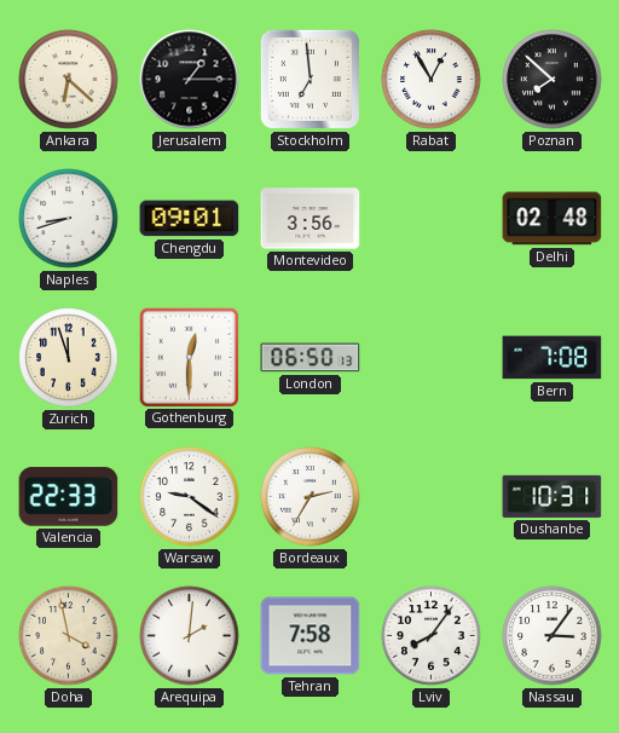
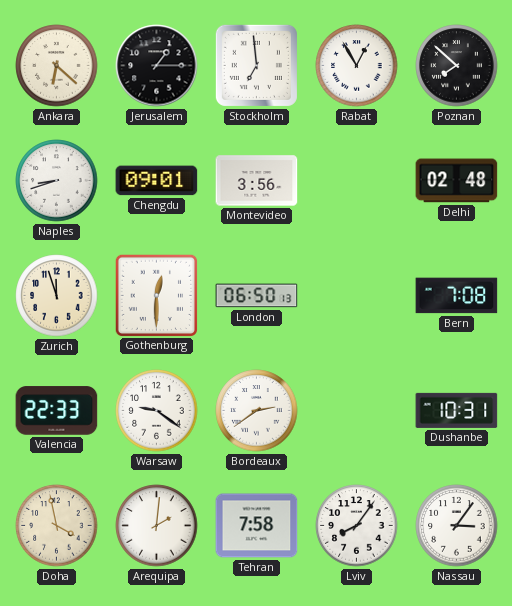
Bordeaux: 2:35 -> 2:39
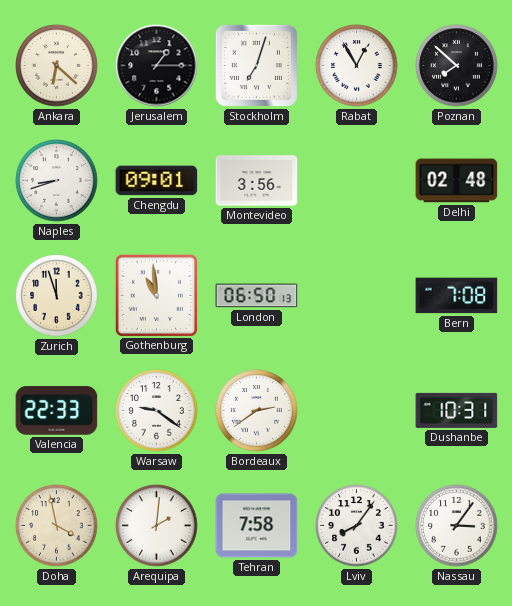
Stockholm: 6:59 -> 7:03
Gothenburg: 12:30 -> 10:59
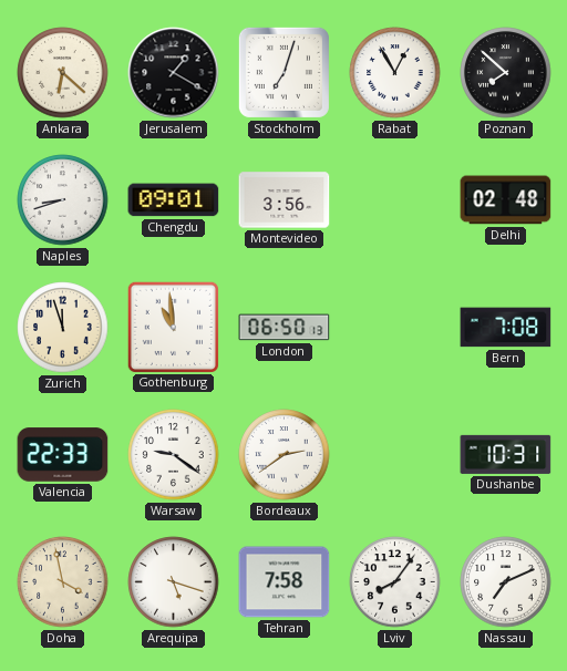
Jerusalem: 1:15 -> 1:20
Arequipa: 2:01 -> 5:18
Nassau: 3:06 -> 7:11
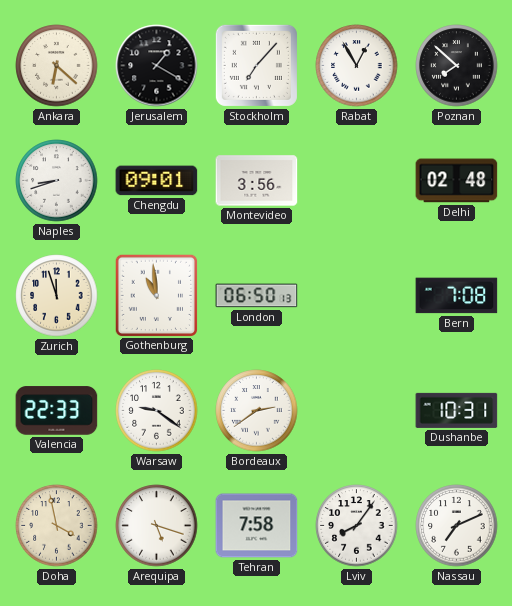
Stockholm: 7:03 -> 7:07
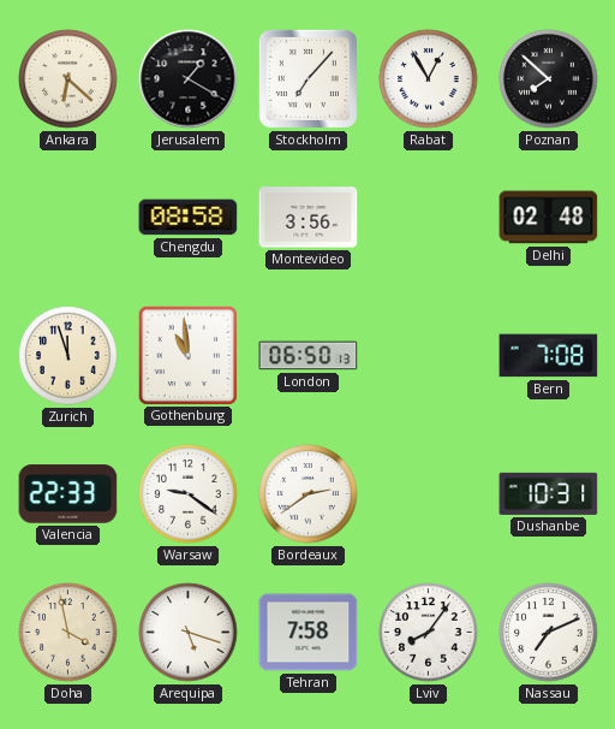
Naples: 8:42 -> none
Chengdu: 09:01 -> 08:58
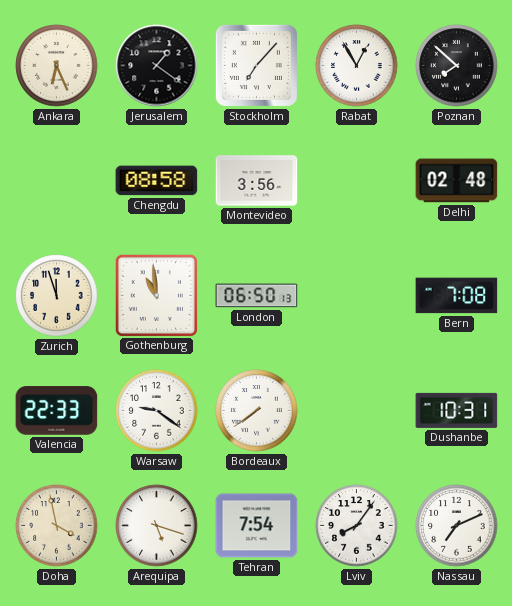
Ankara: 6:22 -> 6:26
Jerusalem: 1:20 -> 1:21
Bordeaux: 2:39 -> 7:39
Tehran: 7:58 -> 7:54
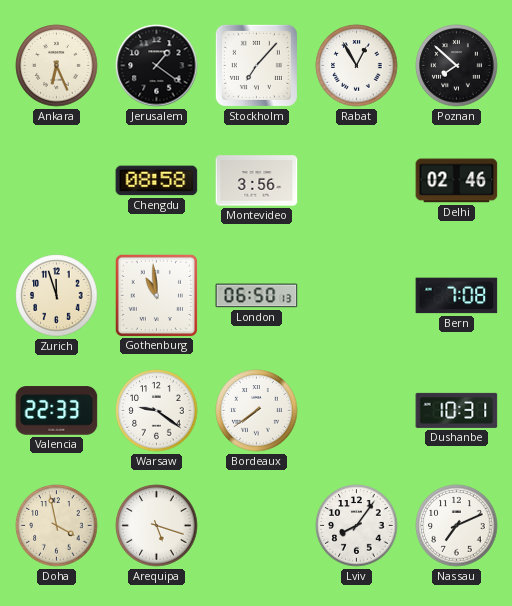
Delhi: 02:48 -> 02:46
Tehran: 7:54 -> none
